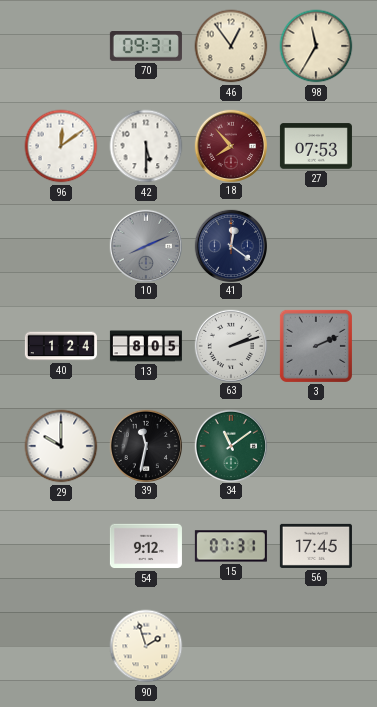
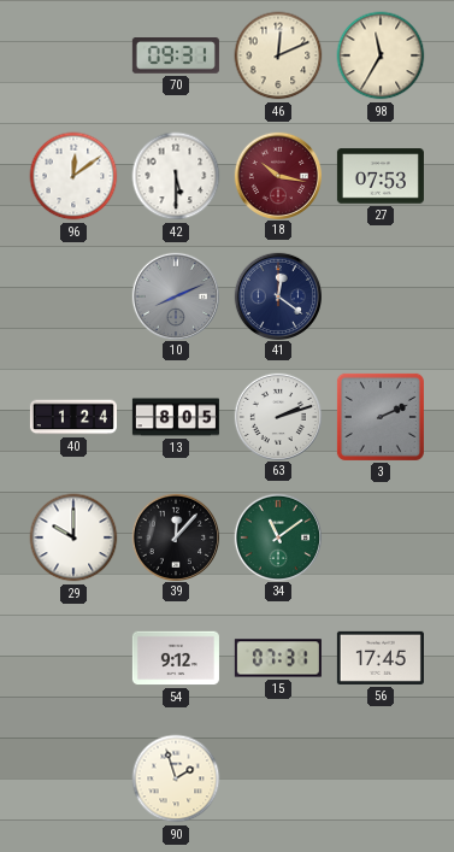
46: 12:54 -> 12:11
18: 7:53 -> 10:17
39: 11:32 -> 12:07
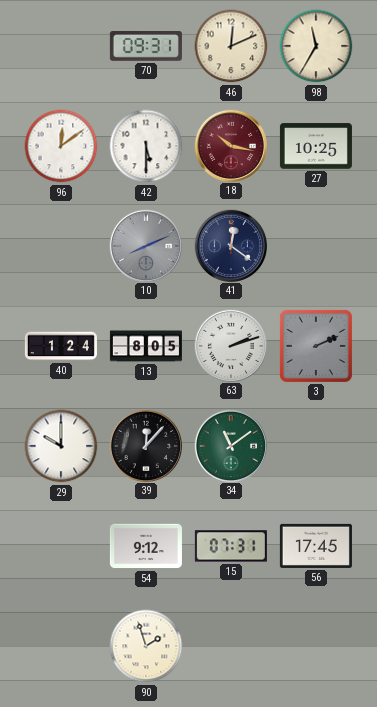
27: 07:53 -> 10:25
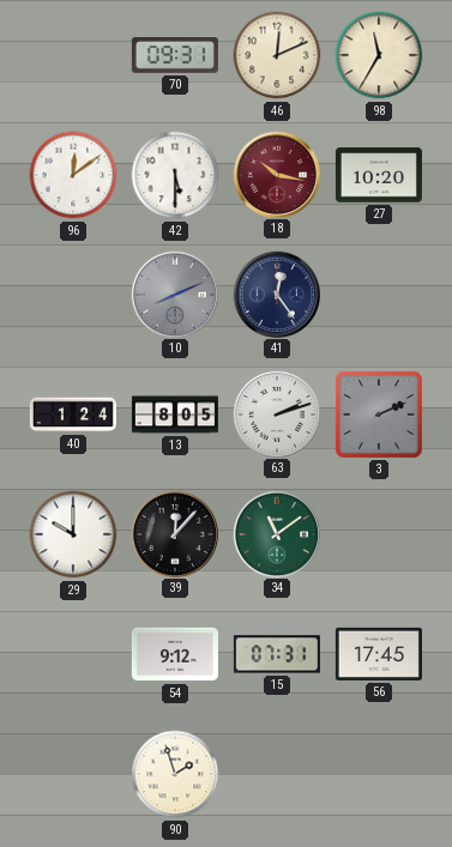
27: 10:25 -> 10:20
41: 12:21 -> 12:24
